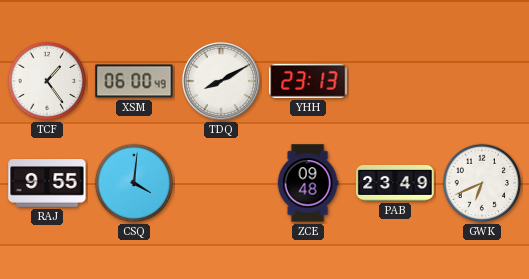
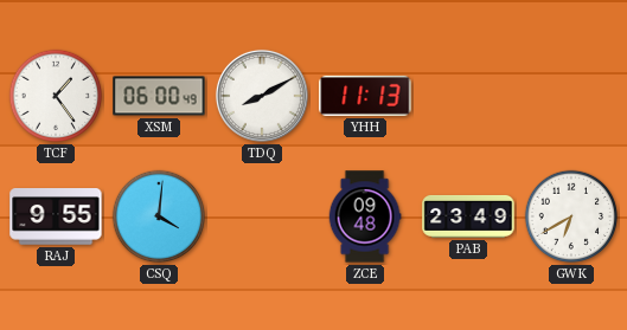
YHH: 23:13 -> 11:13
GWK: 6:41 -> 6:40
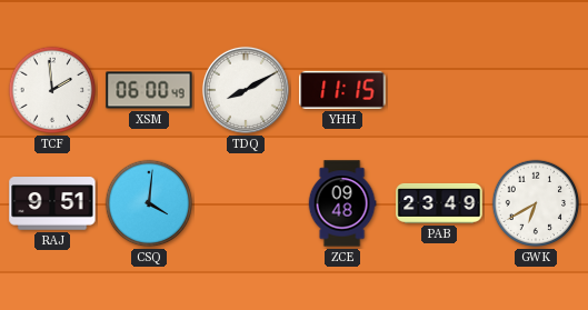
TCF: 1:24 -> 1:59
YHH: 11:13 -> 11:15
RAJ: 9:55 -> 9:51
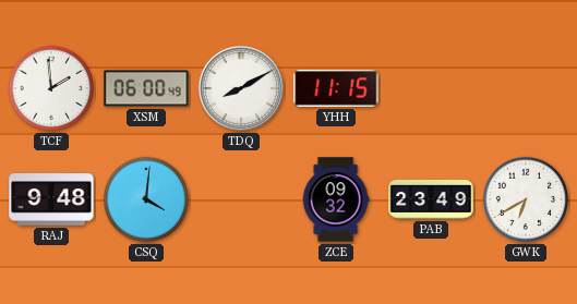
RAJ: 9:51 -> 9:48
ZCE: 09:48 -> 09:32
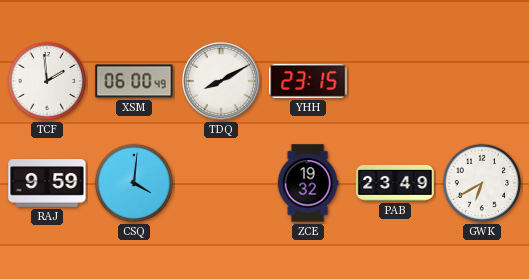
YHH: 11:15 -> 23:15
RAJ: 9:48 -> 9:59
ZCE: 09:32 -> 19:32
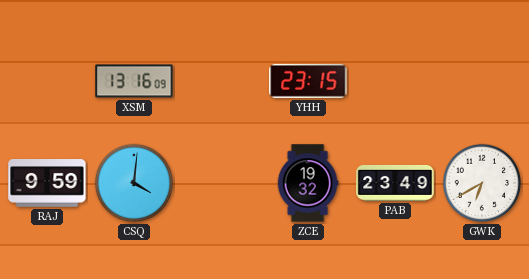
TCF: 1:59 -> none
XSM: 06:00 -> 13:16
TDQ: 8:10 -> none
